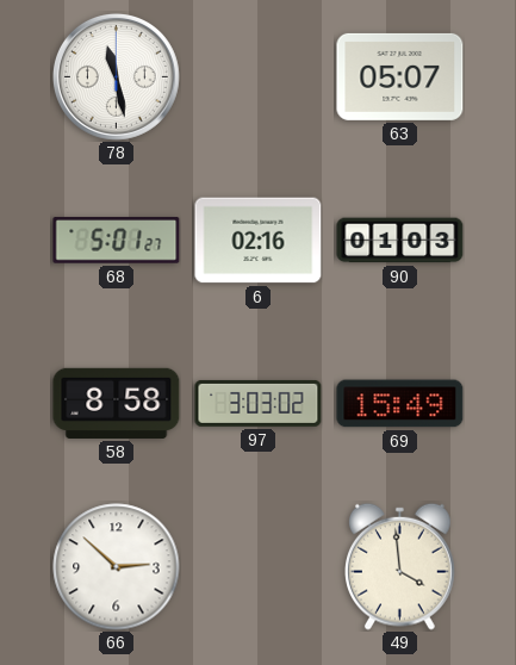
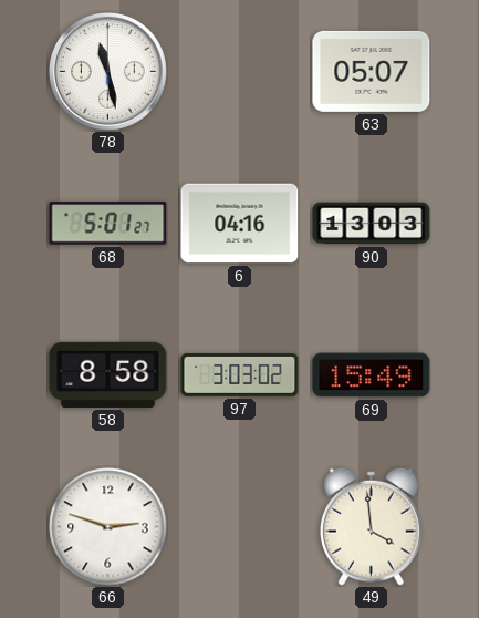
6: 02:16 -> 04:16
90: 01:03 -> 13:03
66: 2:52 -> 2:48
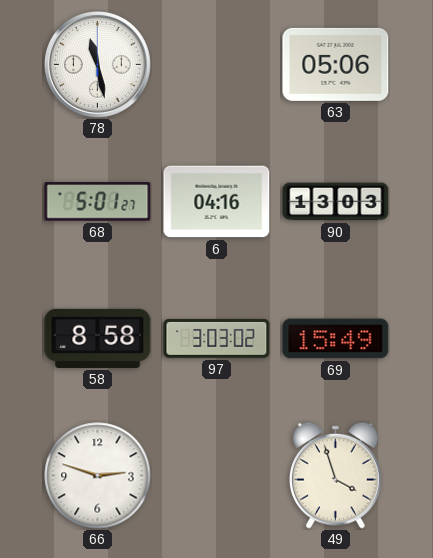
63: 05:07 -> 05:06
49: 3:59 -> 3:57
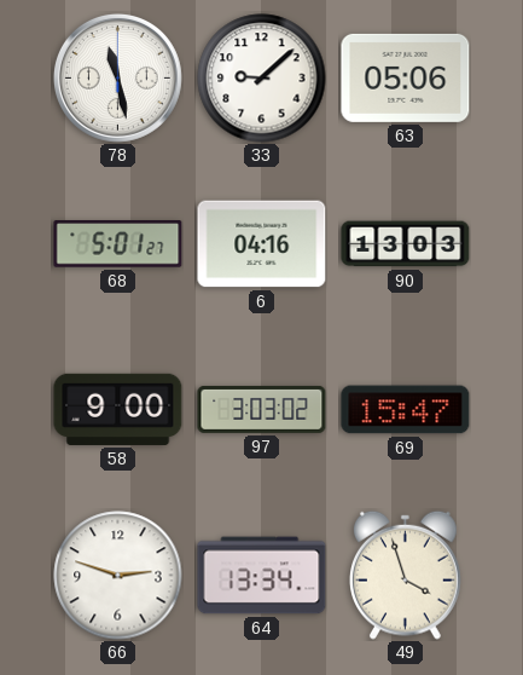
33: none -> 9:08
58: 8:58 -> 9:00
69: 15:49 -> 15:47
64: none -> 13:34
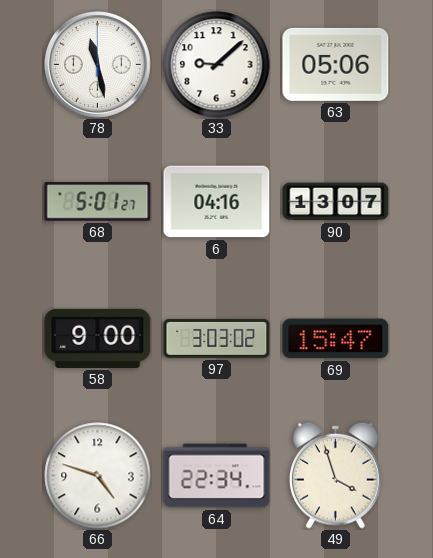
90: 13:03 -> 13:07
66: 2:48 -> 4:48
64: 13:34 -> 22:34
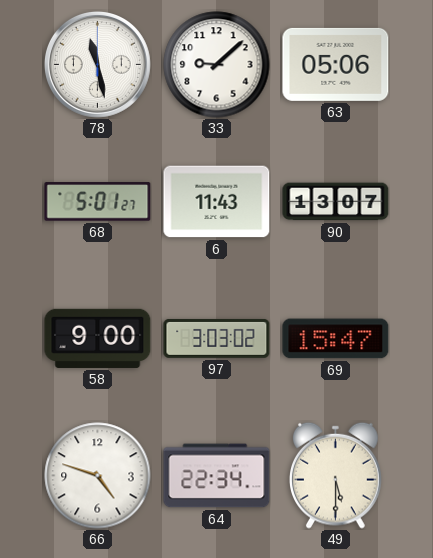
6: 04:16 -> 11:43
49: 3:57 -> 5:30
